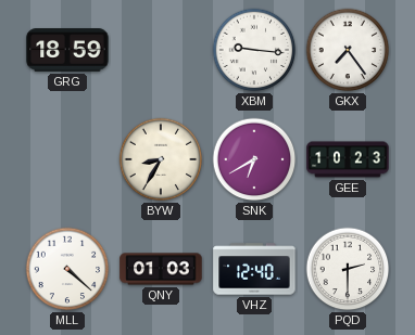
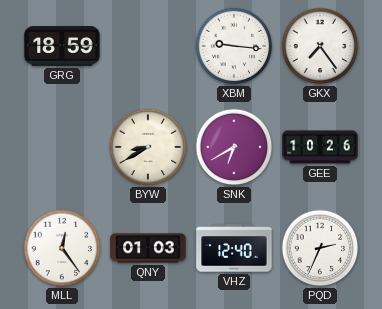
BYW: 8:35 -> 8:40
GEE: 10:23 -> 10:26
MLL: 4:22 -> 12:24
PQD: 2:30 -> 2:34
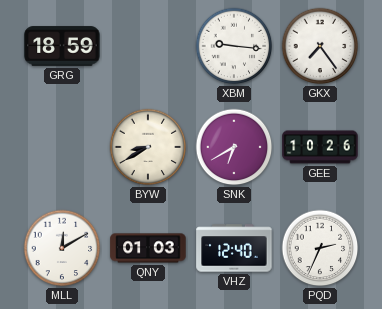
MLL: 12:24 -> 12:10
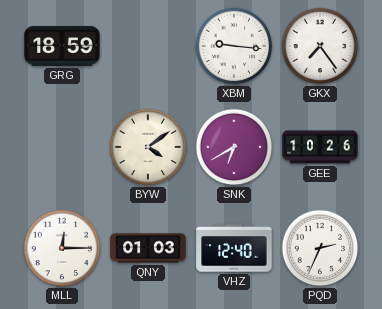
BYW: 8:40 -> 4:09
MLL: 12:10 -> 12:15
